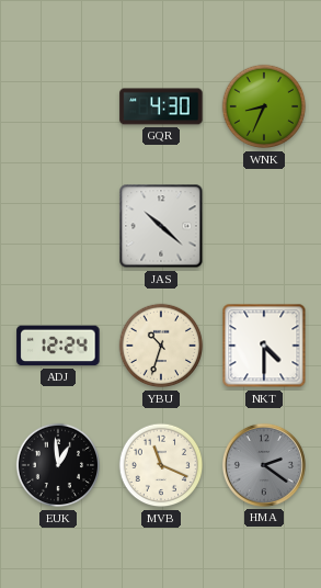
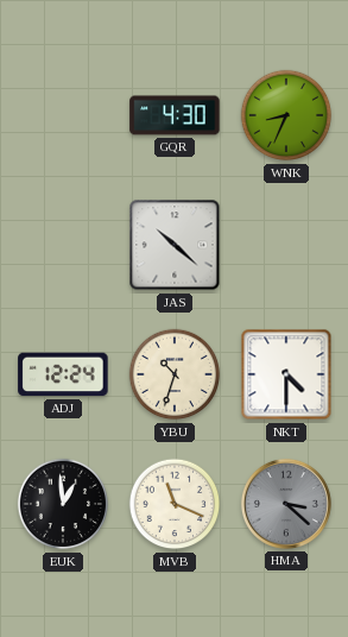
HMA: 2:21 -> 3:22
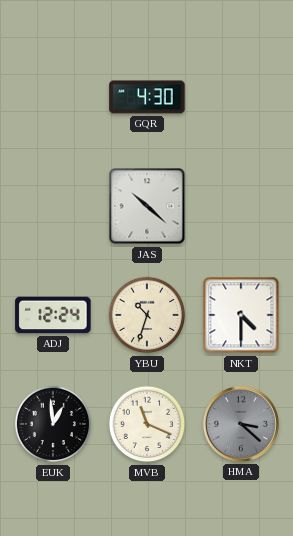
WNK: 8:34 -> none
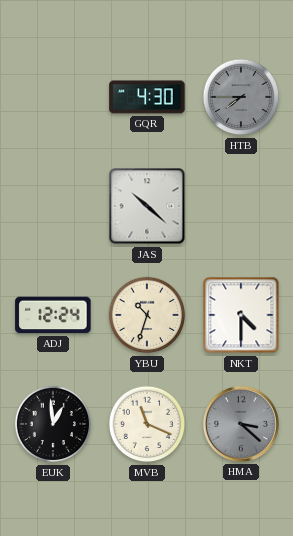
HTB: none -> 7:45
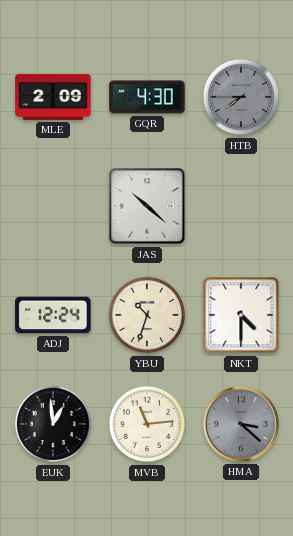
MLE: none -> 2:09
MVB: 11:19 -> 11:14
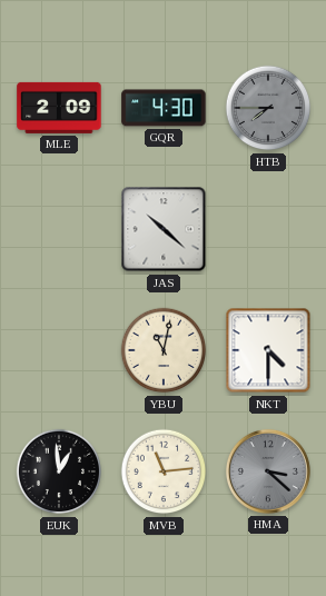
ADJ: 12:24 -> none
YBU: 10:33 -> 11:02
